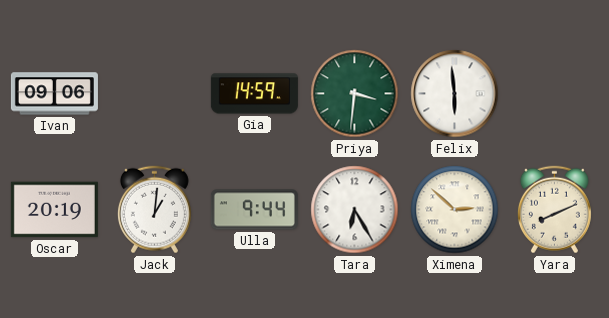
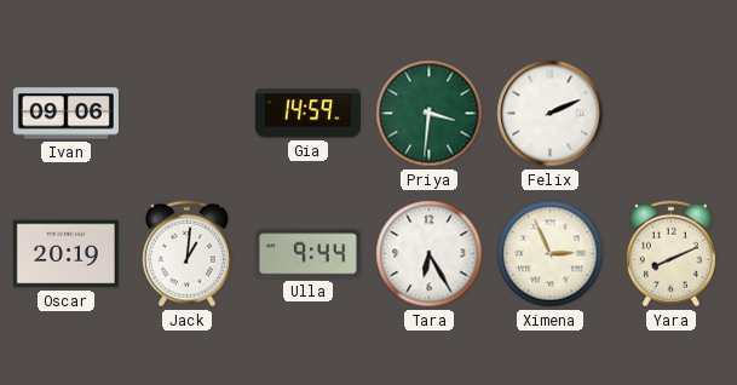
Felix: 5:59 -> 2:11
Ximena: 2:52 -> 2:56
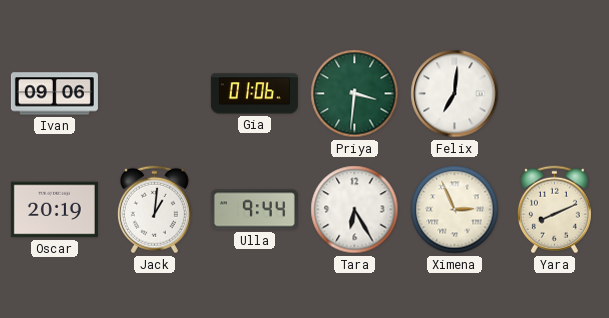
Gia: 14:59 -> 01:06
Felix: 2:11 -> 7:01
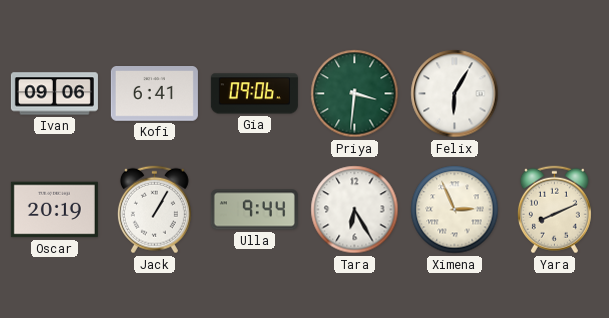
Kofi: none -> 6:41
Gia: 01:06 -> 09:06
Felix: 7:01 -> 6:05
Jack: 1:01 -> 1:05
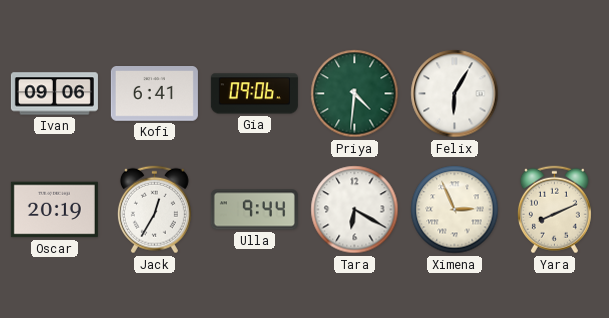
Priya: 3:31 -> 4:31
Jack: 1:05 -> 12:35
Tara: 6:25 -> 6:20
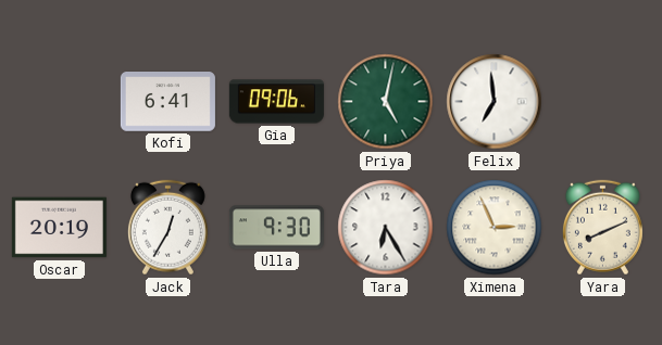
Ivan: 09:06 -> none
Priya: 4:31 -> 5:02
Felix: 6:05 -> 6:59
Ulla: 9:44 -> 9:30
Tara: 6:20 -> 6:25
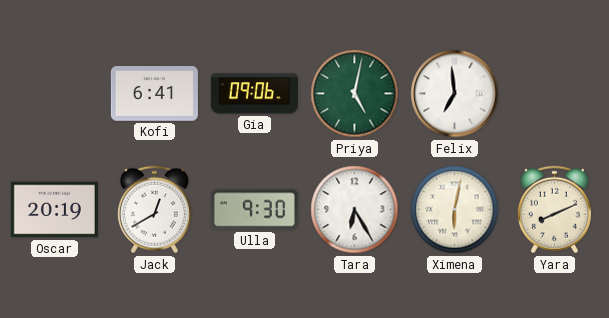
Jack: 12:35 -> 12:40
Ximena: 2:56 -> 6:02
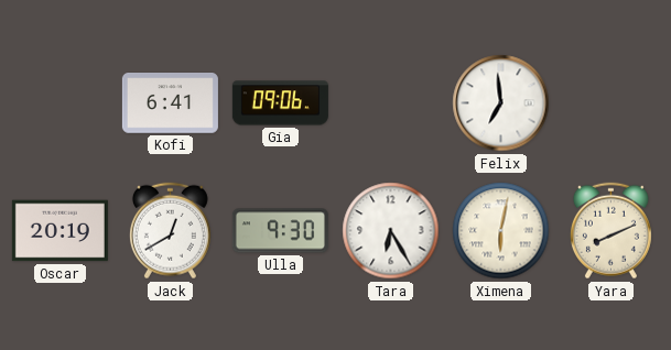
Priya: 5:02 -> none
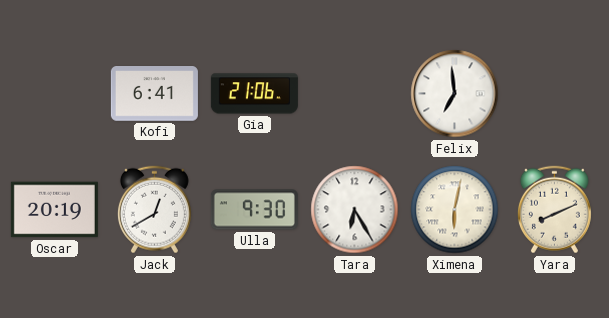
Gia: 09:06 -> 21:06
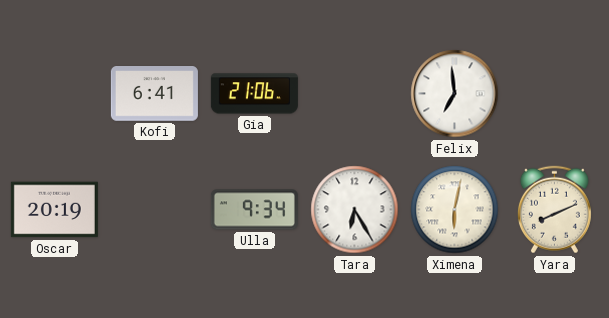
Jack: 12:40 -> none
Ulla: 9:30 -> 9:34
